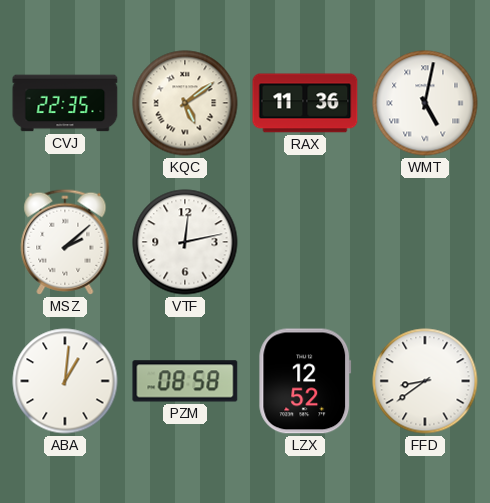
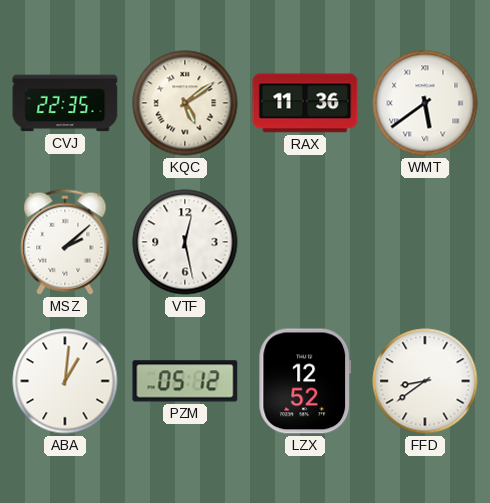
WMT: 5:02 -> 5:39
VTF: 12:13 -> 12:28
PZM: 08:58 -> 05:12
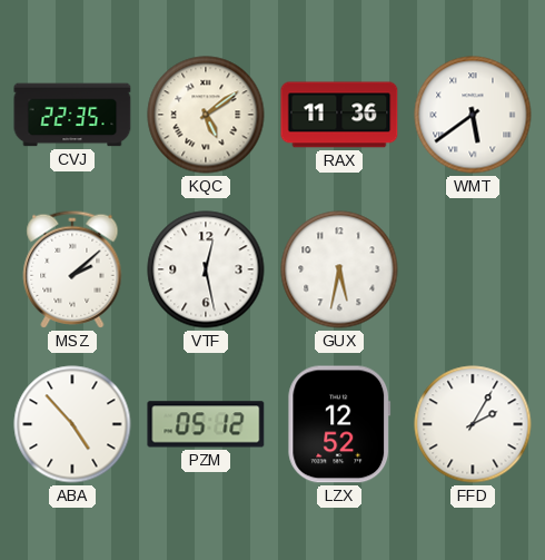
GUX: none -> 5:32
ABA: 1:01 -> 4:53
FFD: 8:39 -> 2:05
